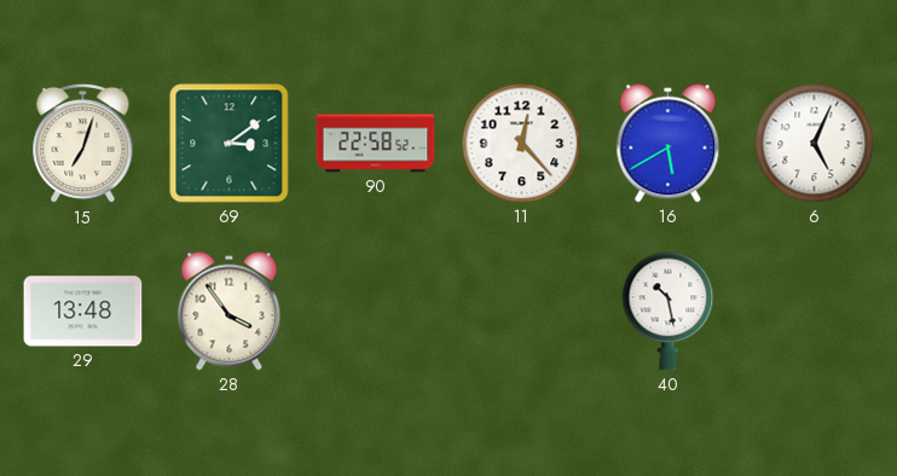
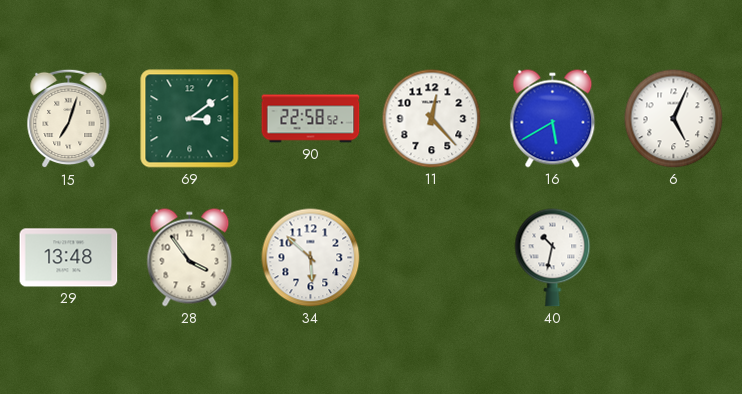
34: none -> 5:52
40: 10:28 -> 10:32
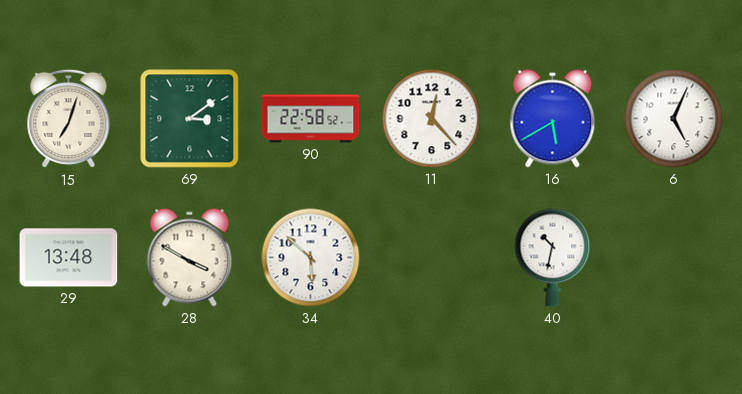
28: 3:54 -> 3:50
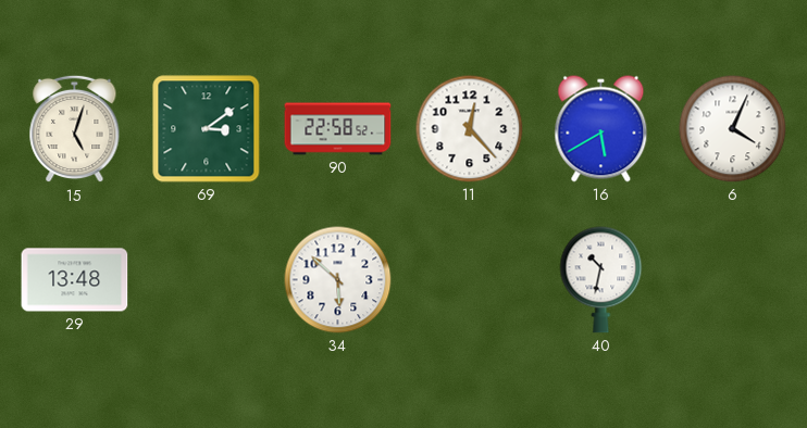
15: 7:03 -> 5:03
6: 5:04 -> 4:04
28: 3:50 -> none
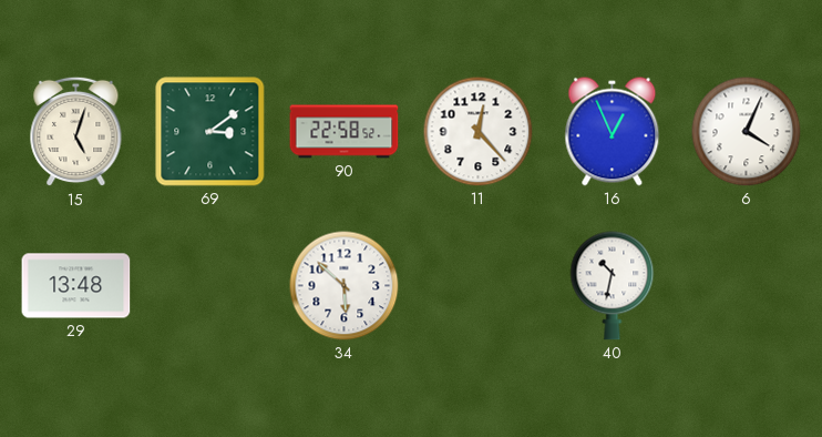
16: 5:40 -> 12:56
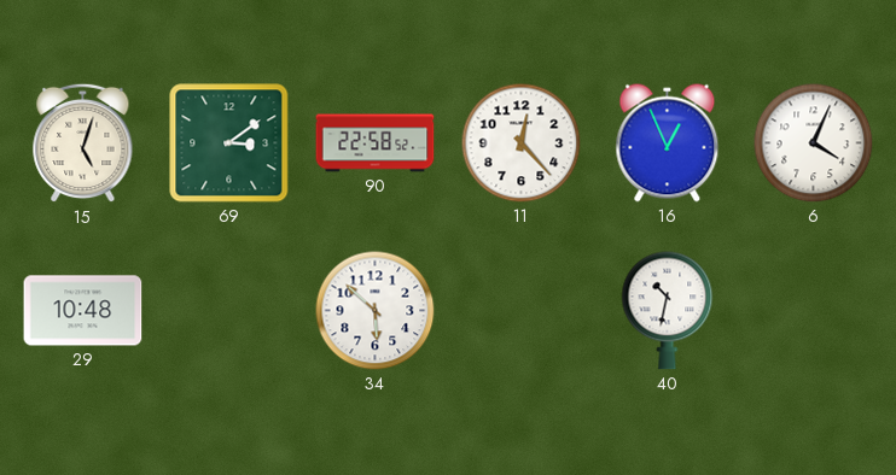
29: 13:48 -> 10:48
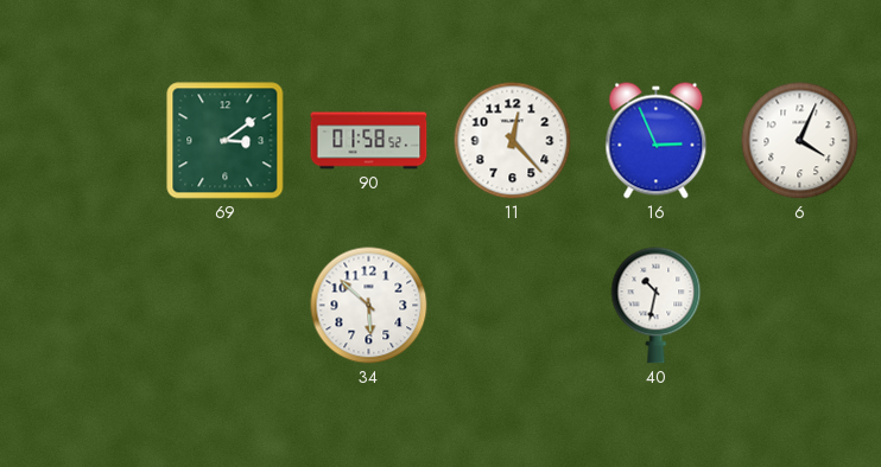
15: 5:03 -> none
90: 22:58 -> 01:58
16: 12:56 -> 2:56
29: 10:48 -> none
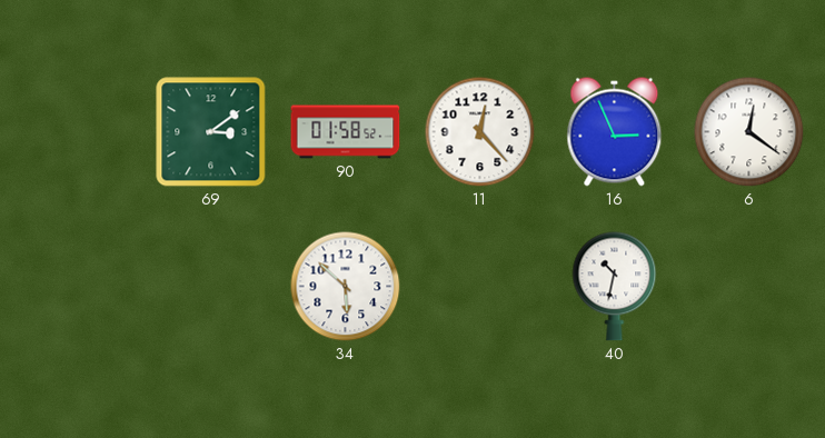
6: 4:04 -> 12:21
